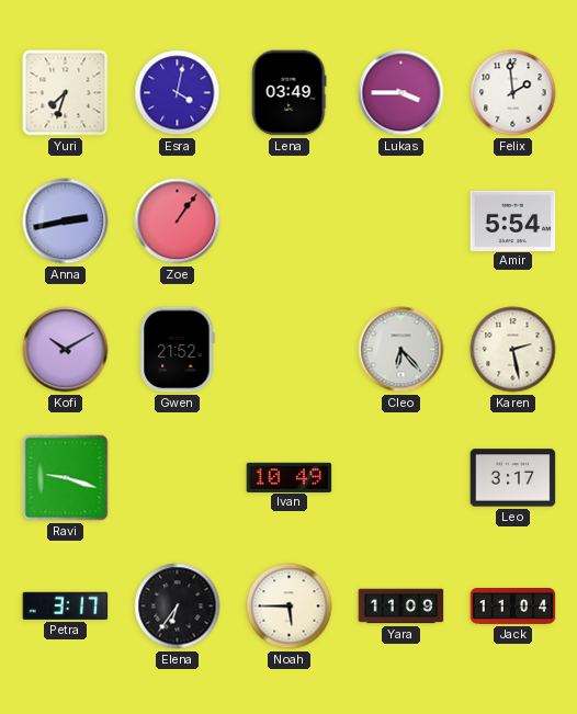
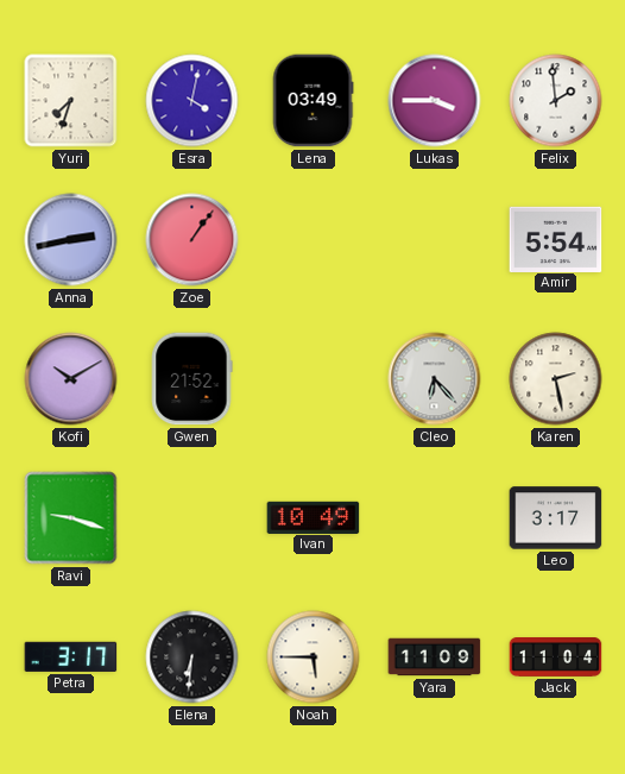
Elena: 6:36 -> 6:31
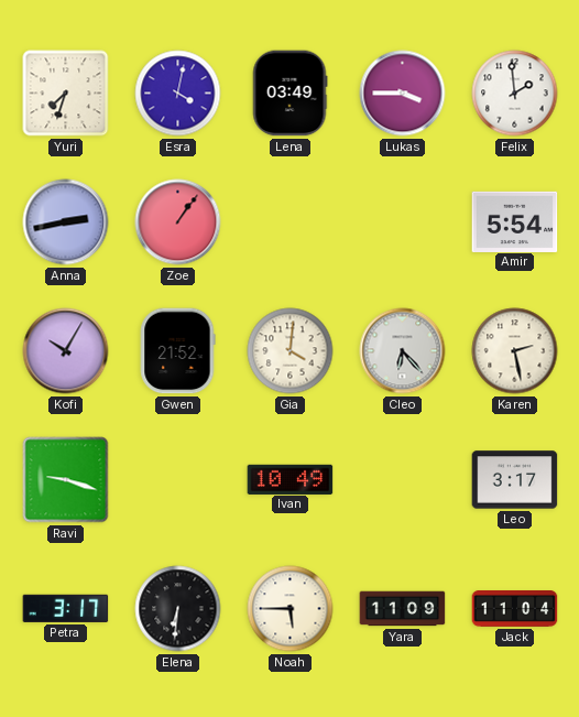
Kofi: 10:10 -> 10:05
Gia: none -> 4:01
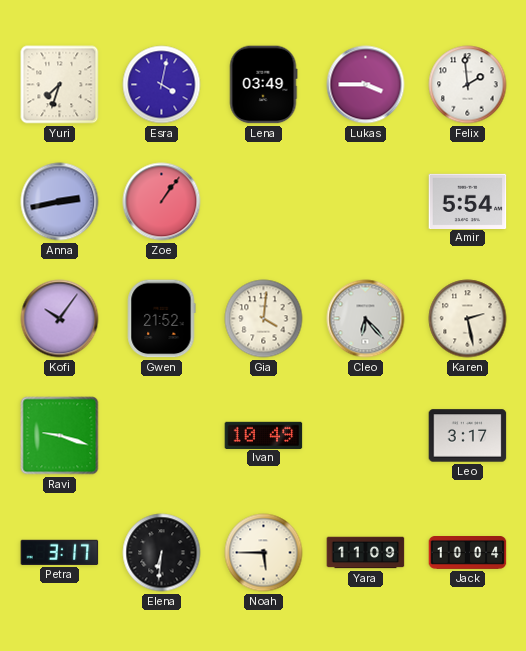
Kofi: 10:05 -> 10:06
Jack: 11:04 -> 10:04
